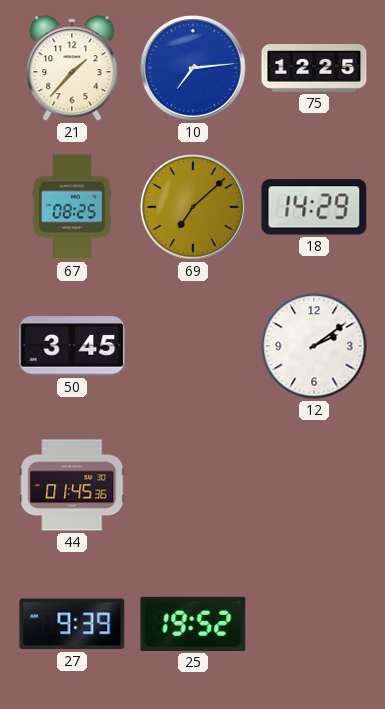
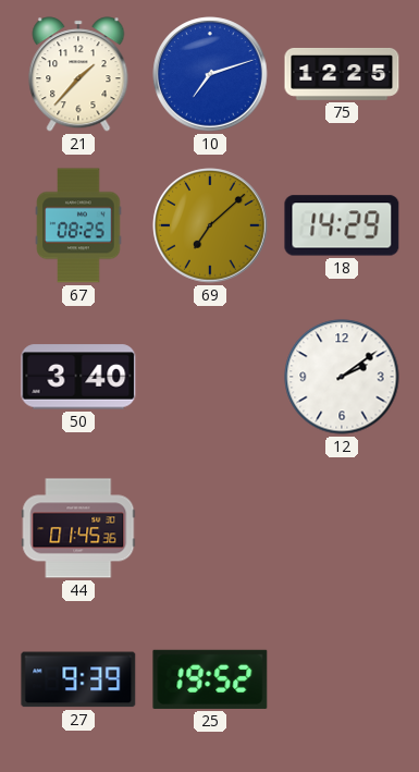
10: 7:14 -> 7:12
50: 3:45 -> 3:40
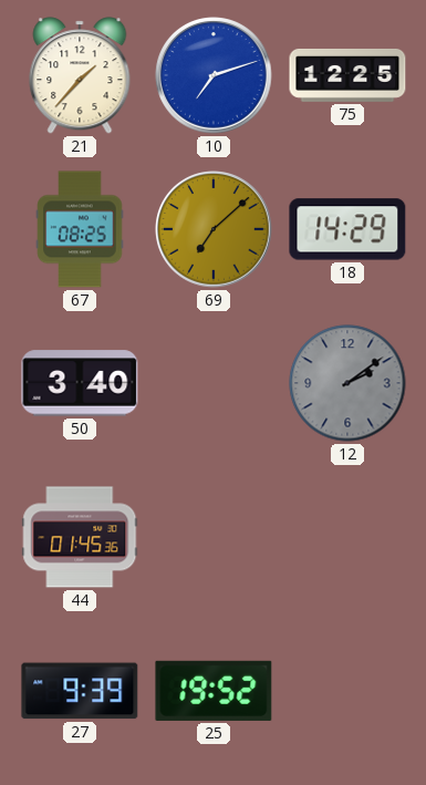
12 dial: white -> grey
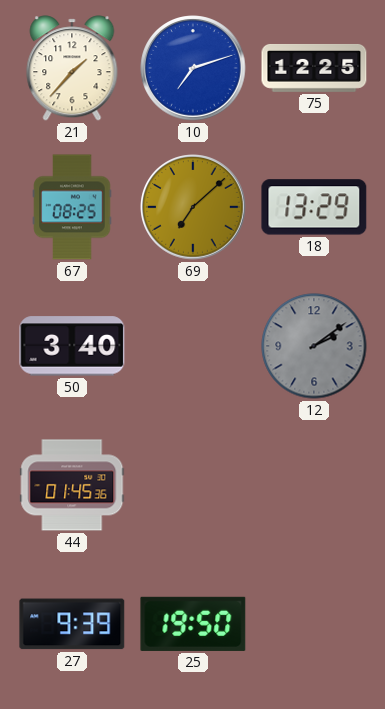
18: 14:29 -> 13:29
25: 19:52 -> 19:50
